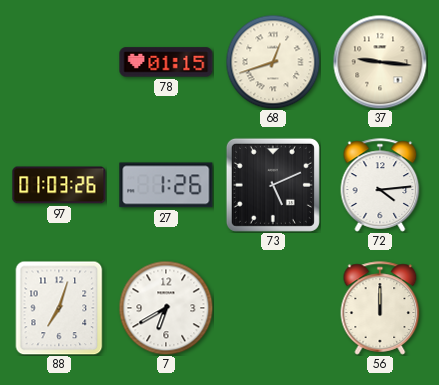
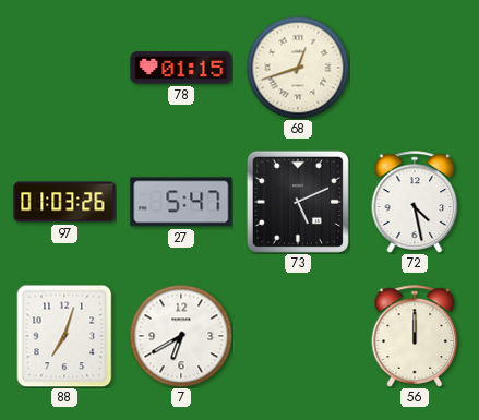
37: 9:16 -> none
27: 1:26 -> 5:47
72: 4:14 -> 4:28
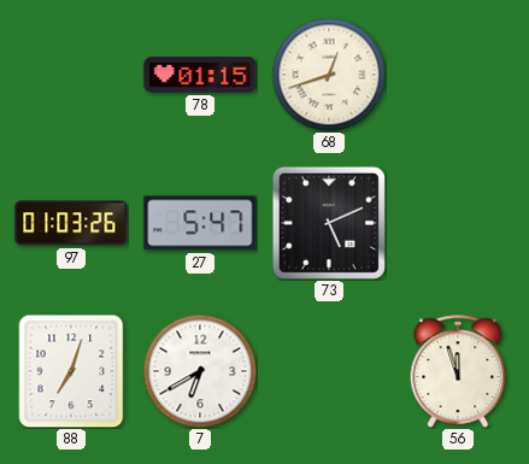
72: 4:28 -> none
56: 12:00 -> 11:57
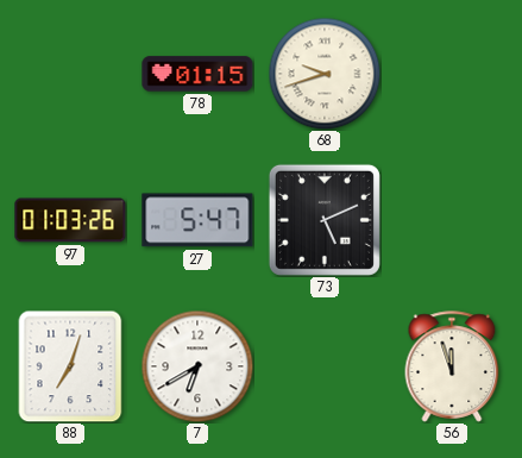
68: 12:42 -> 9:42
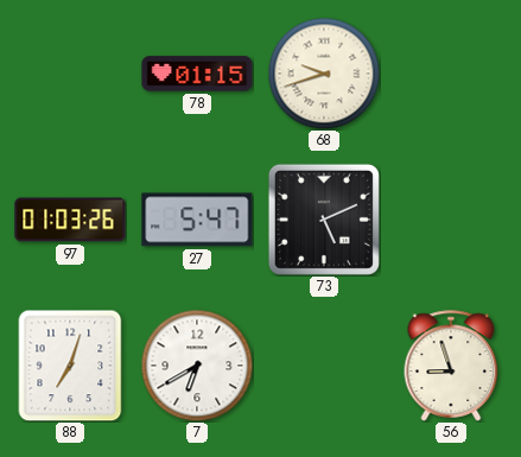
56: 11:57 -> 8:57
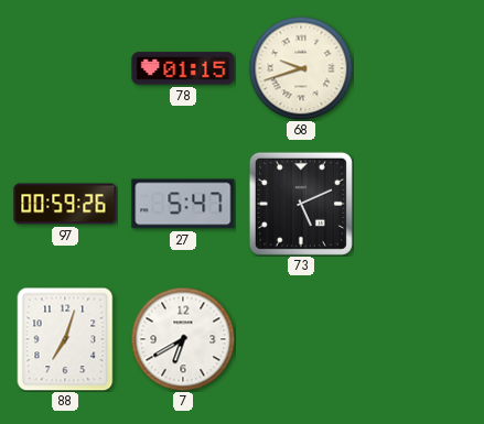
97: 01:03 -> 00:59
56: 8:57 -> none
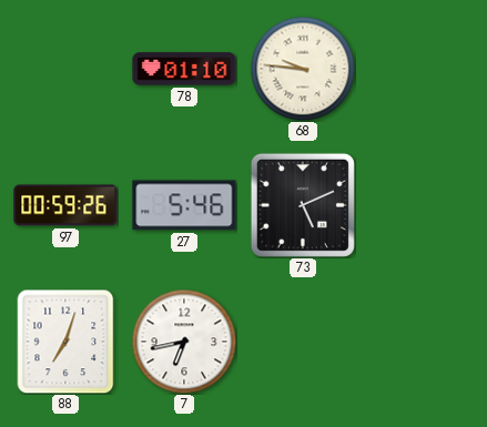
78: 01:15 -> 01:10
68: 9:42 -> 9:46
27: 5:47 -> 5:46
7: 6:40 -> 6:43
